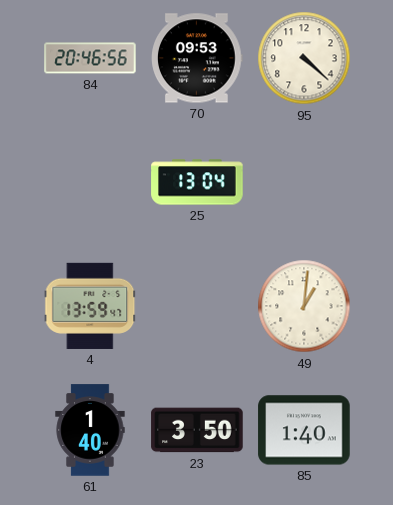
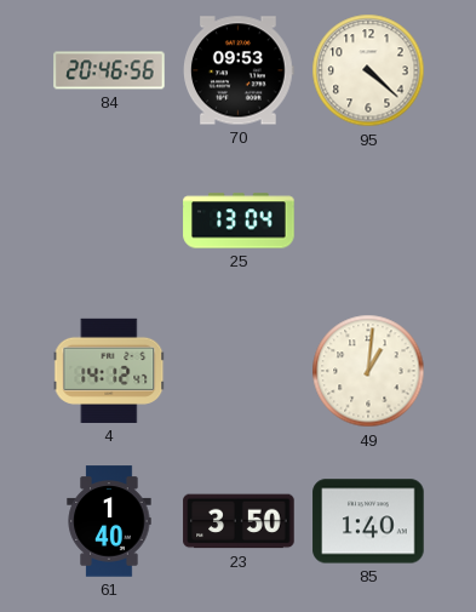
4: 13:59 -> 14:12
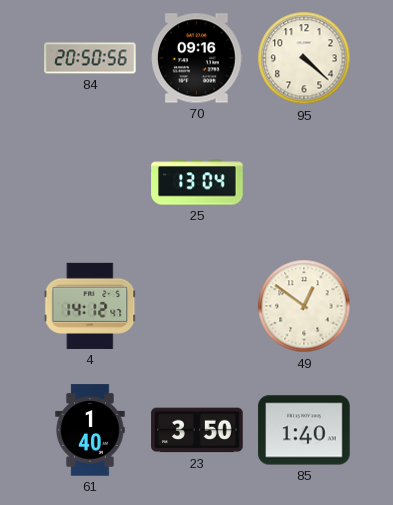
84: 20:46 -> 20:50
70: 09:53 -> 09:16
49: 1:01 -> 12:51
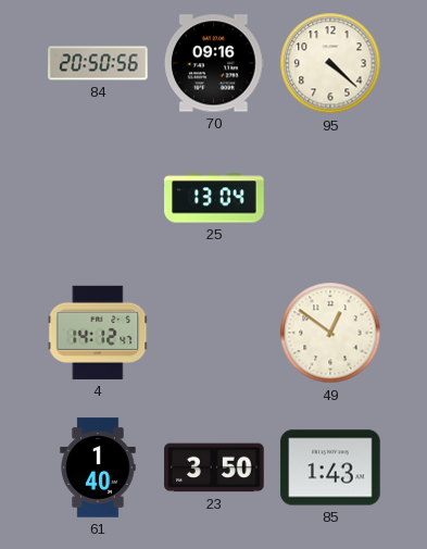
85: 1:40 -> 1:43
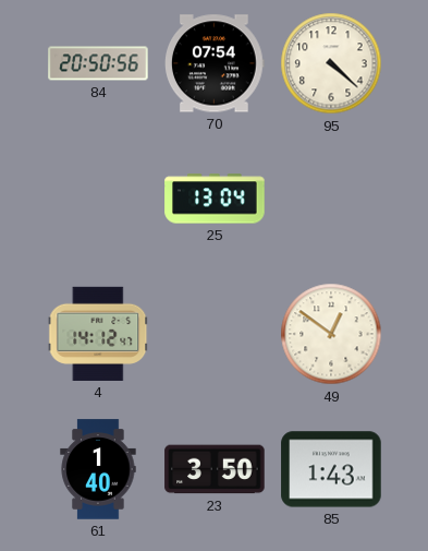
70: 09:16 -> 07:54
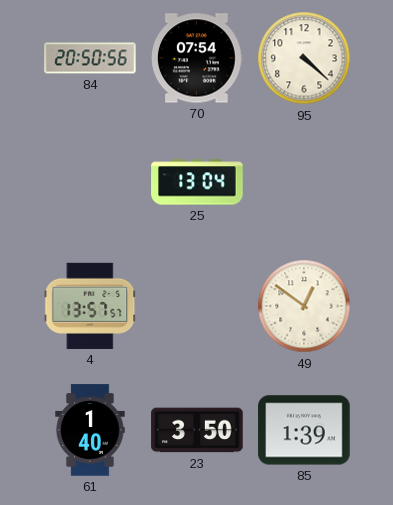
4: 14:12 -> 13:57
85: 1:43 -> 1:39
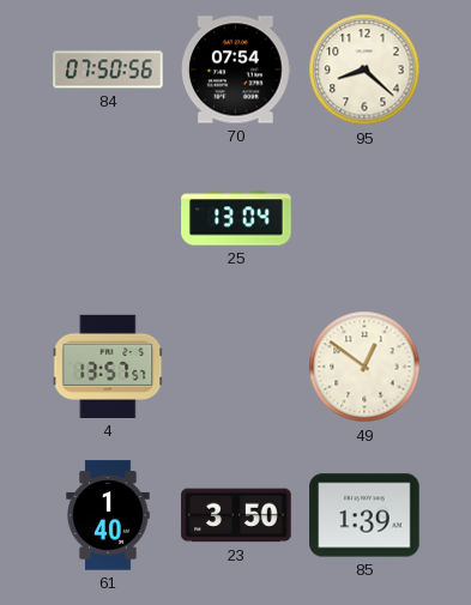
84: 20:50 -> 07:50
95: 4:22 -> 8:22
